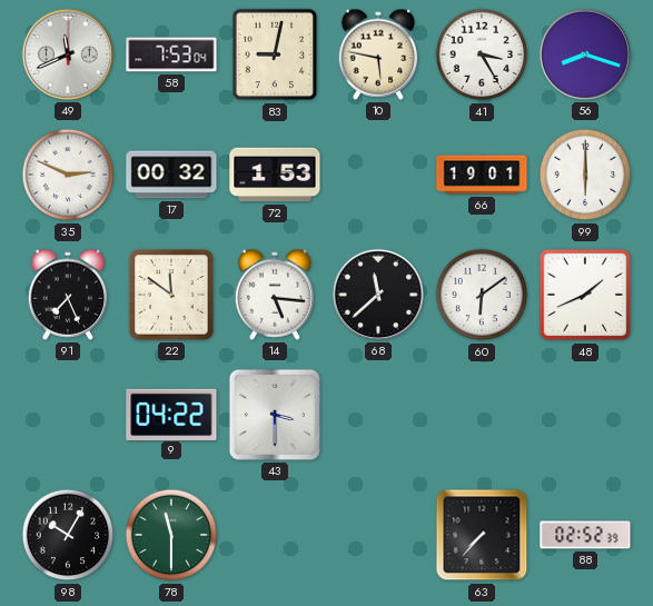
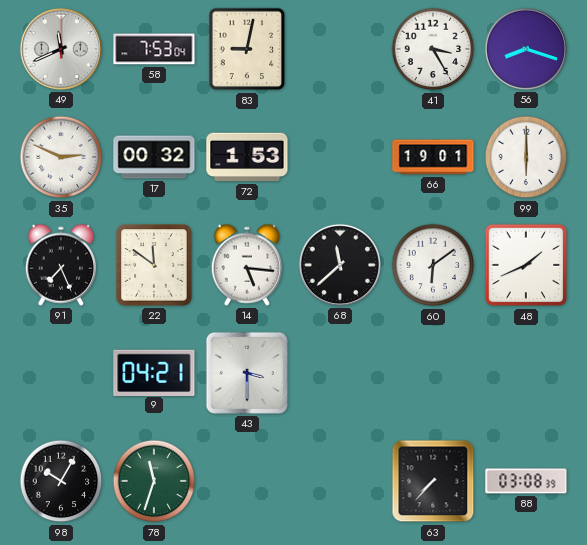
10: 5:47 -> none
9: 04:22 -> 04:21
78: 11:30 -> 11:33
88: 02:52 -> 03:08
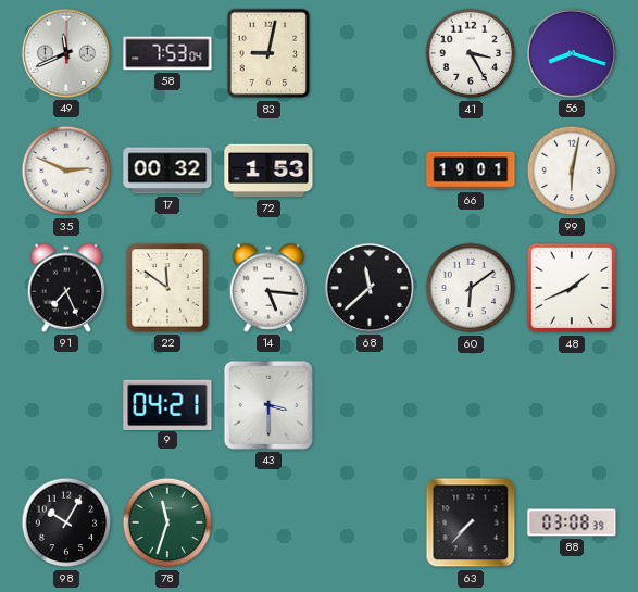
99: 6:00 -> 6:02
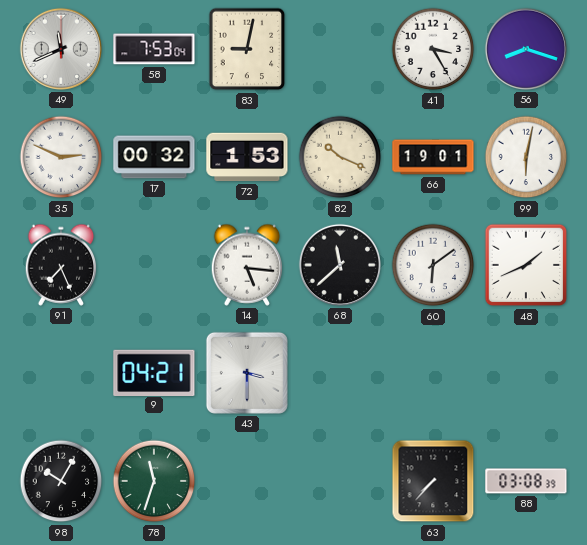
82: none -> 10:19
22: 11:51 -> none
